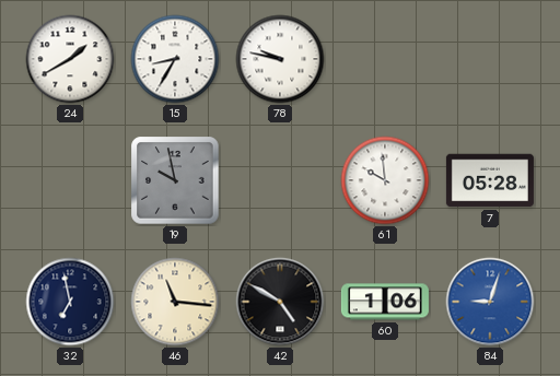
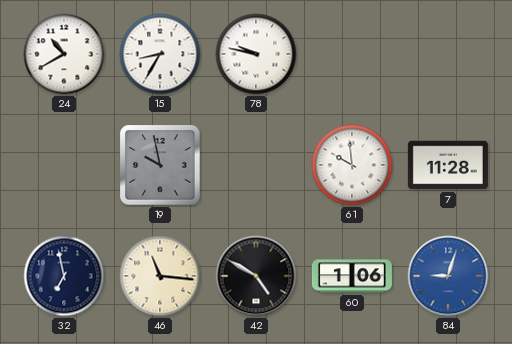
24: 1:40 -> 10:40
7: 05:28 -> 11:28
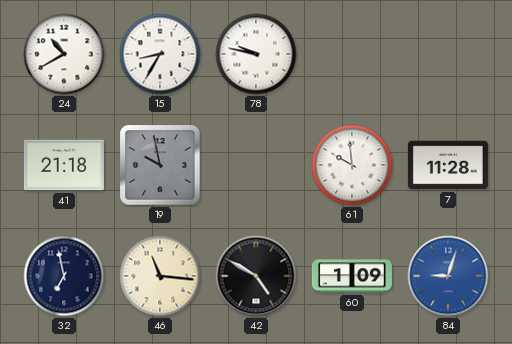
41: none -> 21:18
60: 1:06 -> 1:09
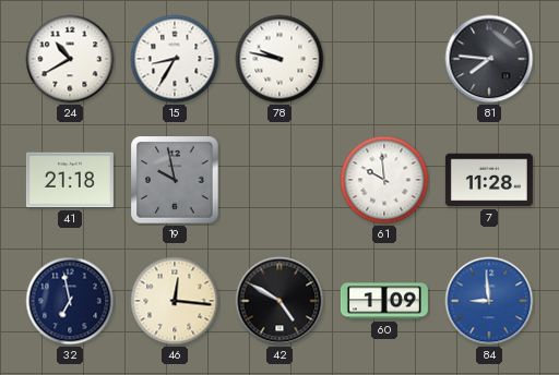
81: none -> 7:46
46: 11:16 -> 12:16
84: 9:03 -> 8:59
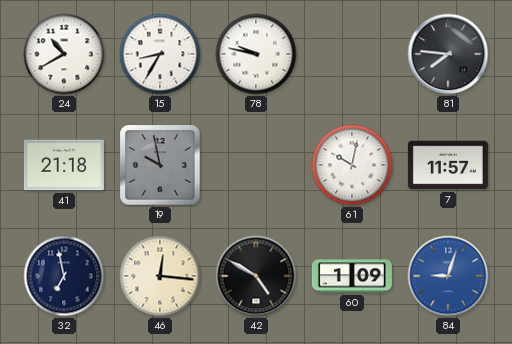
61: 9:59 -> 10:02
7: 11:28 -> 11:57
84: 8:59 -> 9:03
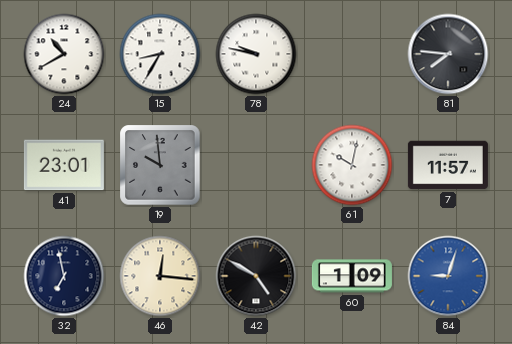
41: 21:18 -> 23:01
19: 9:58 -> 9:59
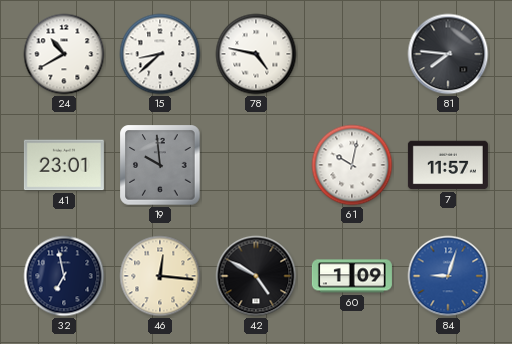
15: 8:35 -> 8:38
78: 9:47 -> 4:47
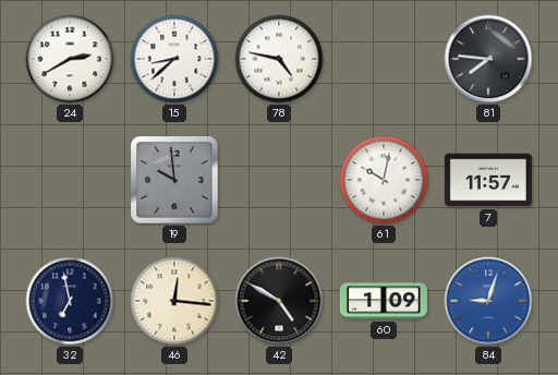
24: 10:40 -> 2:40
41: 23:01 -> none
